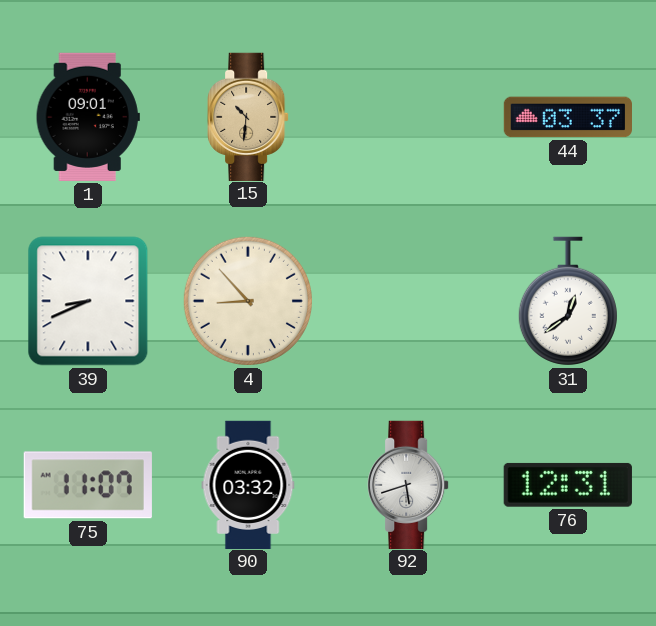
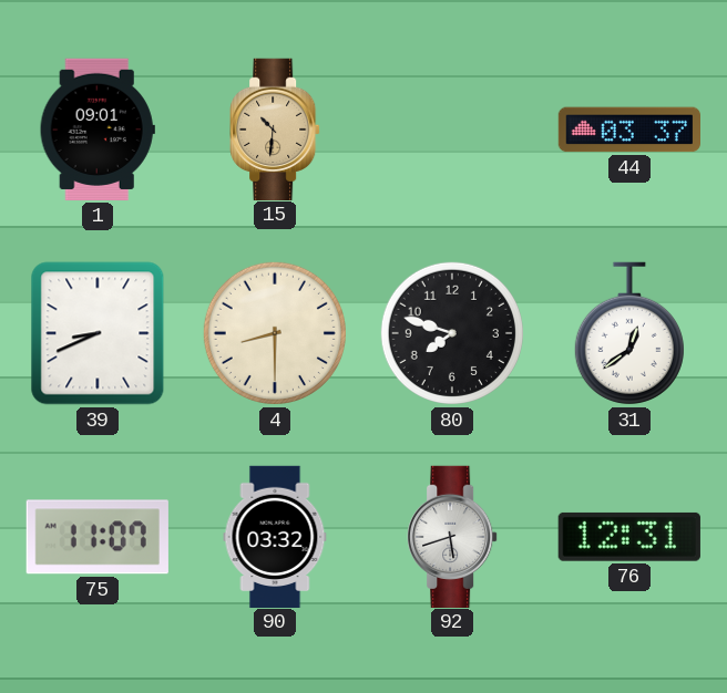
4: 8:53 -> 8:30
80: none -> 7:48
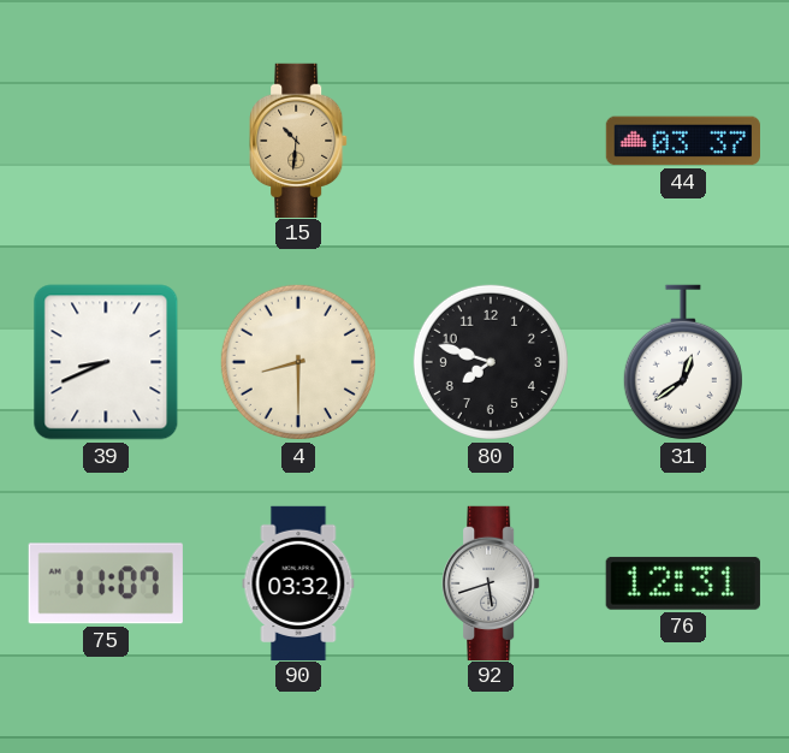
1: 09:01 -> none
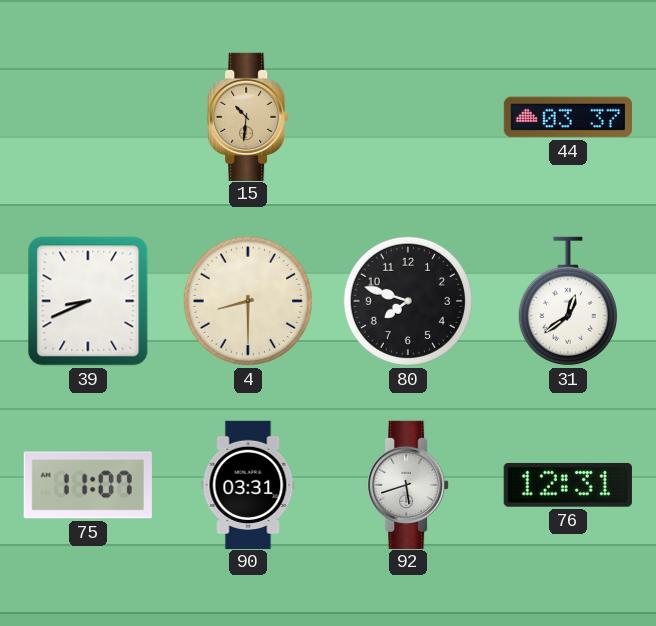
90: 03:32 -> 03:31
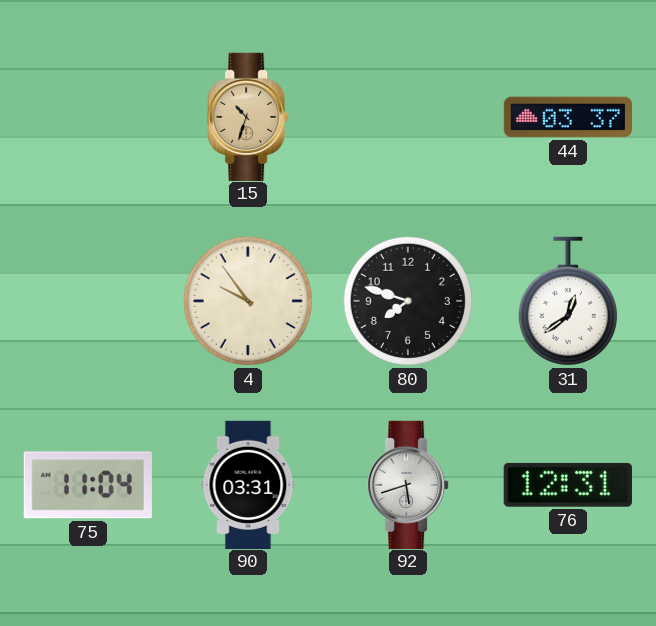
15: 10:31 -> 10:33
39: 8:41 -> none
4: 8:30 -> 9:54
75: 11:07 -> 11:04
